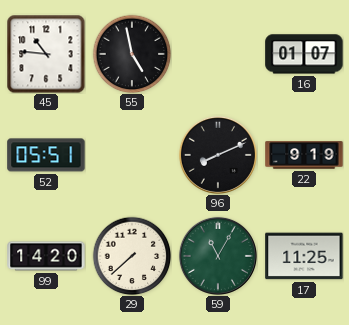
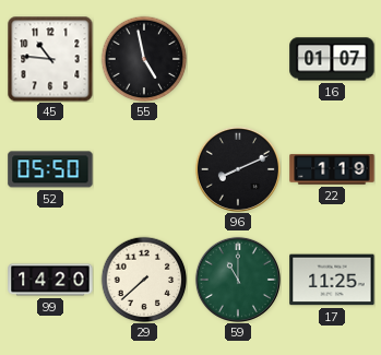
52: 05:51 -> 05:50
22: 9:19 -> 1:19
59: 11:05 -> 11:00
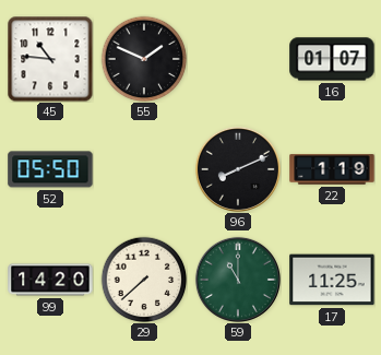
55: 4:58 -> 1:49
